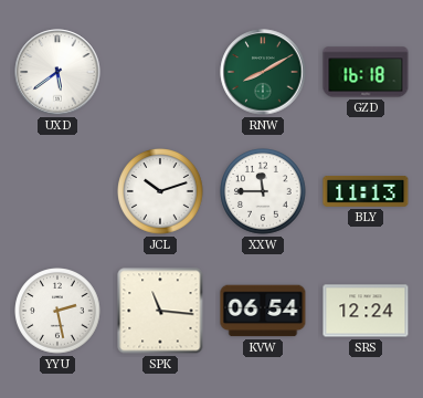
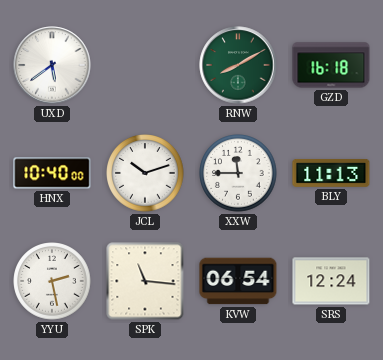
HNX: none -> 10:40
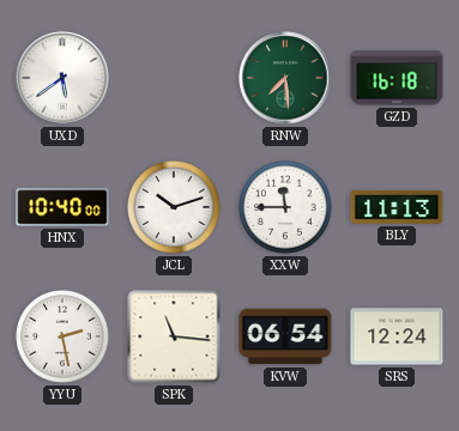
RNW: 8:10 -> 7:29
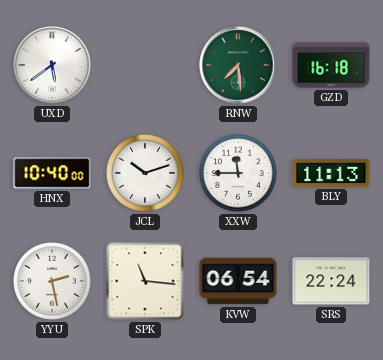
SRS: 12:24 -> 22:24
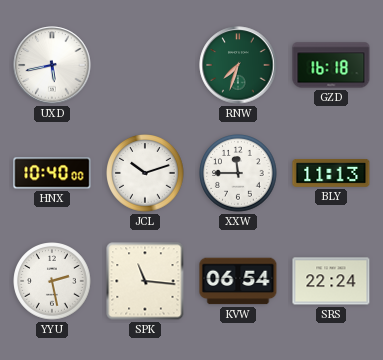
UXD: 5:39 -> 5:43
RNW: 7:29 -> 7:33
